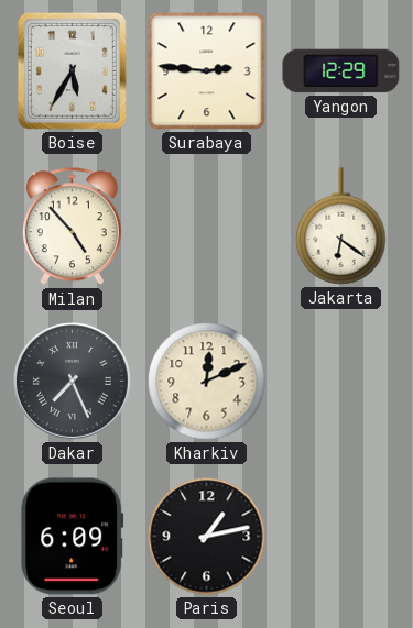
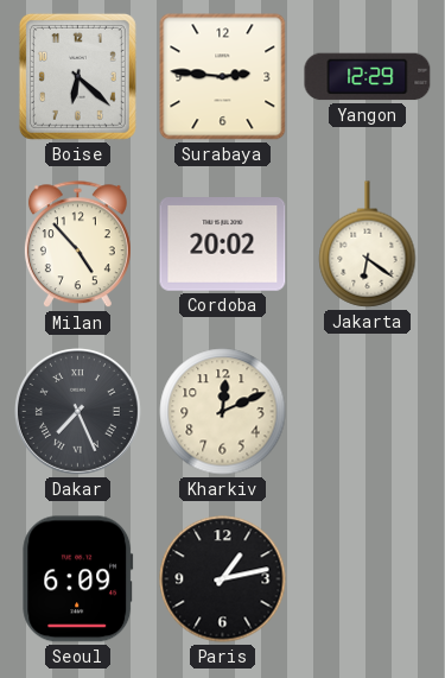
Boise: 5:35 -> 6:22
Cordoba: none -> 20:02
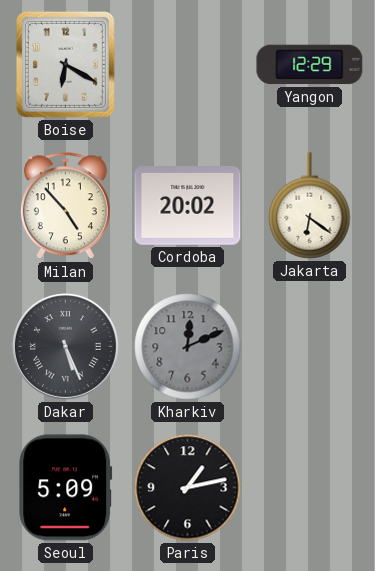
Boise: 6:22 -> 6:20
Surabaya: 2:46 -> none
Dakar: 7:26 -> 5:26
Kharkiv dial: cream -> grey
Seoul: 6:09 -> 5:09
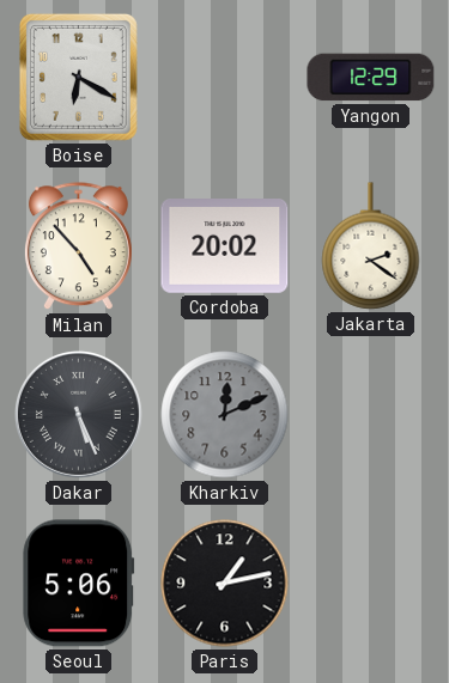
Jakarta: 6:21 -> 2:21
Seoul: 5:09 -> 5:06
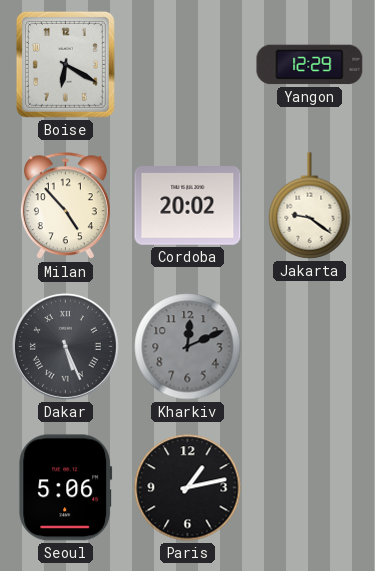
Jakarta: 2:21 -> 9:21
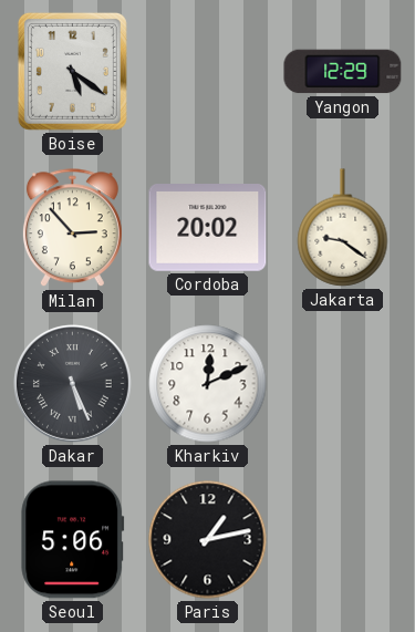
Boise: 6:20 -> 5:21
Milan: 4:53 -> 2:53
Kharkiv dial: grey -> white
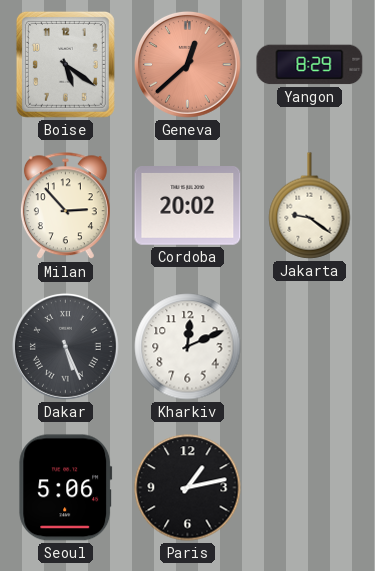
Geneva: none -> 12:38
Yangon: 12:29 -> 8:29
